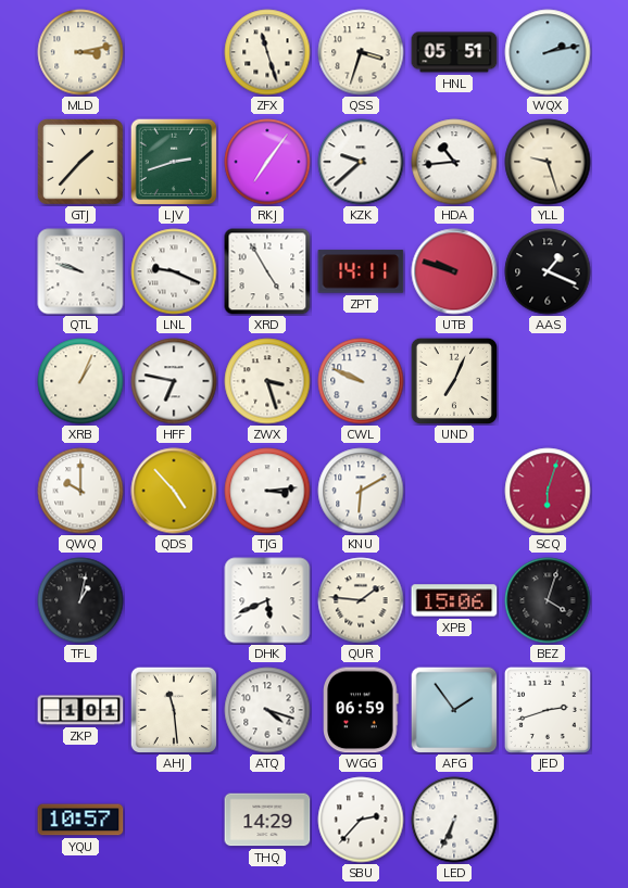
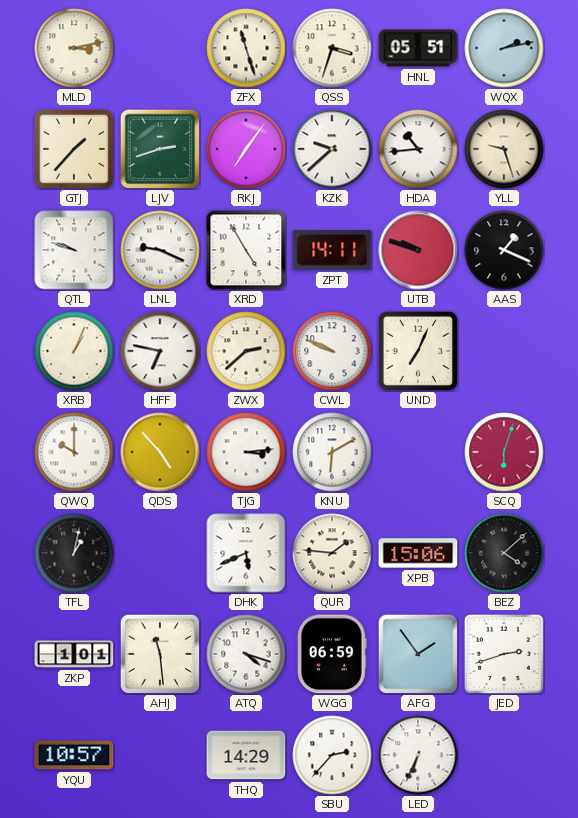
ZWX: 3:27 -> 2:38
BEZ: 4:03 -> 4:08
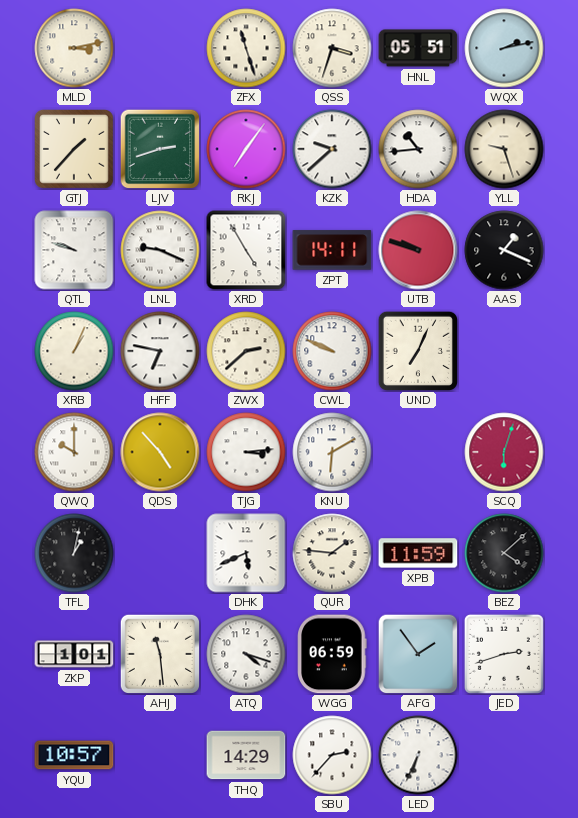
XPB: 15:06 -> 11:59
